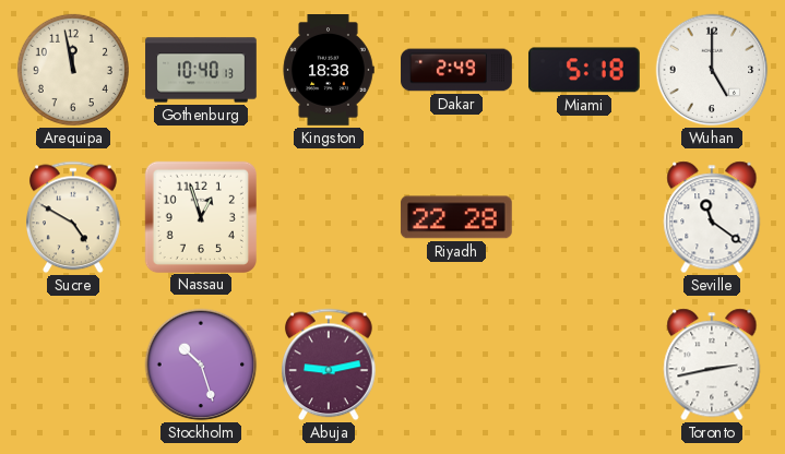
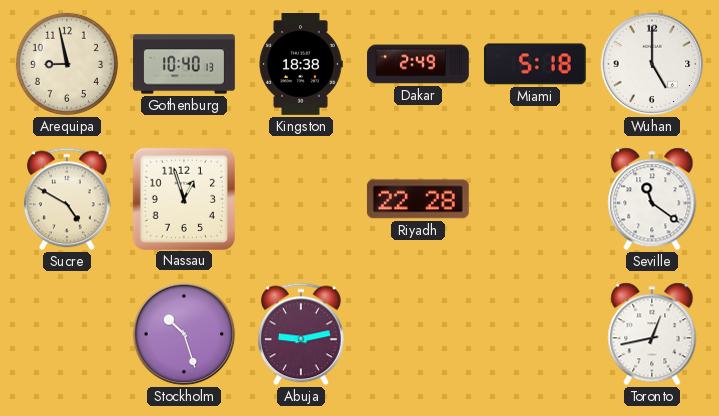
Arequipa: 11:58 -> 8:58
Toronto: 2:43 -> 12:43
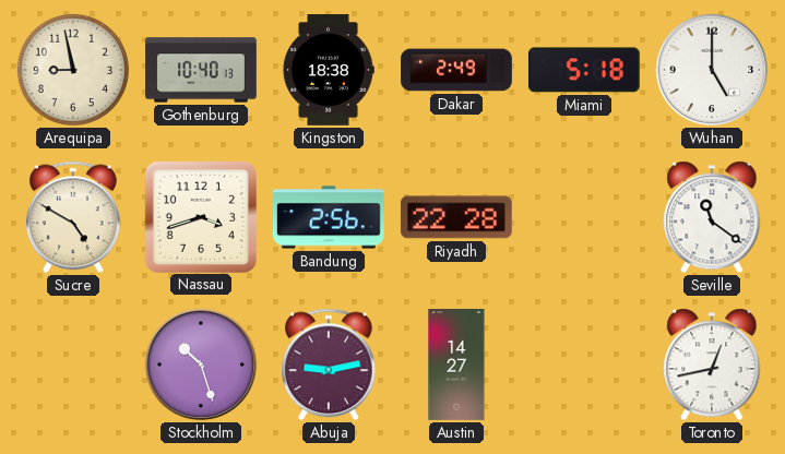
Nassau: 12:57 -> 3:42
Bandung: none -> 2:56
Austin: none -> 14:27
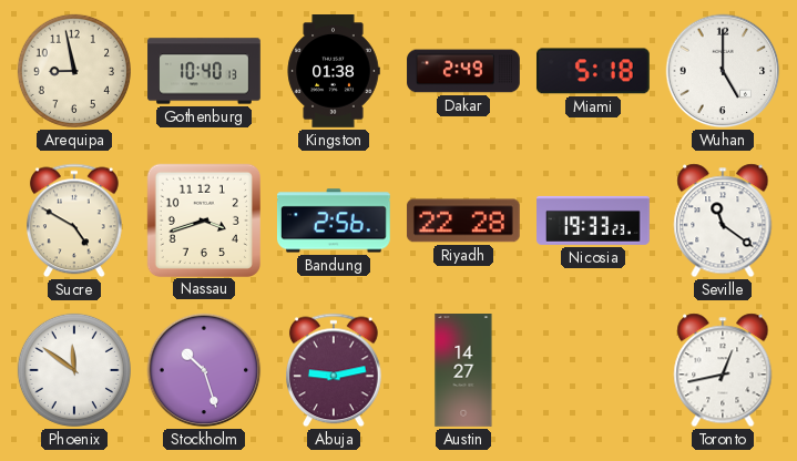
Kingston: 18:38 -> 01:38
Nicosia: none -> 19:33
Phoenix: none -> 11:51
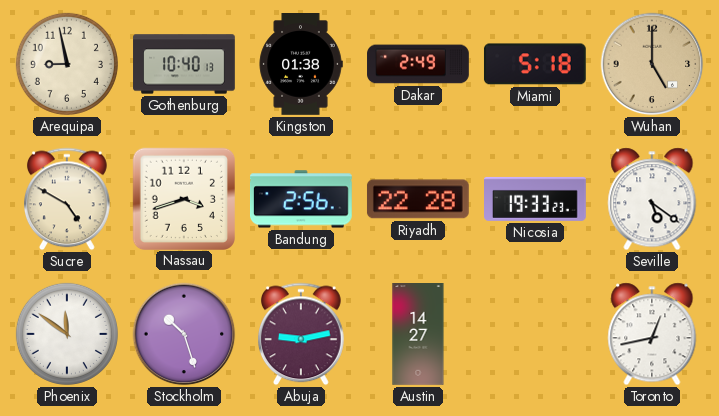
Wuhan dial: white -> champagne
Seville: 11:21 -> 5:21
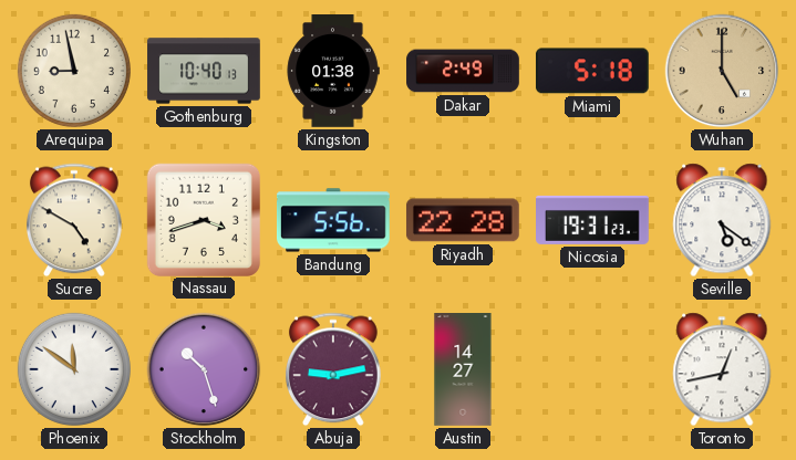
Bandung: 2:56 -> 5:56
Nicosia: 19:33 -> 19:31
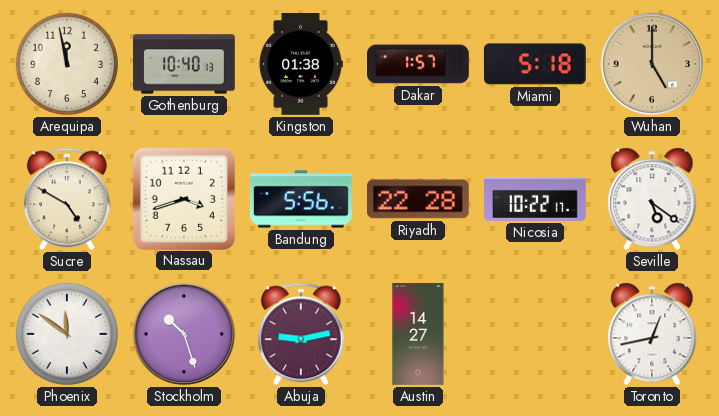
Arequipa: 8:58 -> 11:58
Dakar: 2:49 -> 1:57
Nicosia: 19:31 -> 10:22
